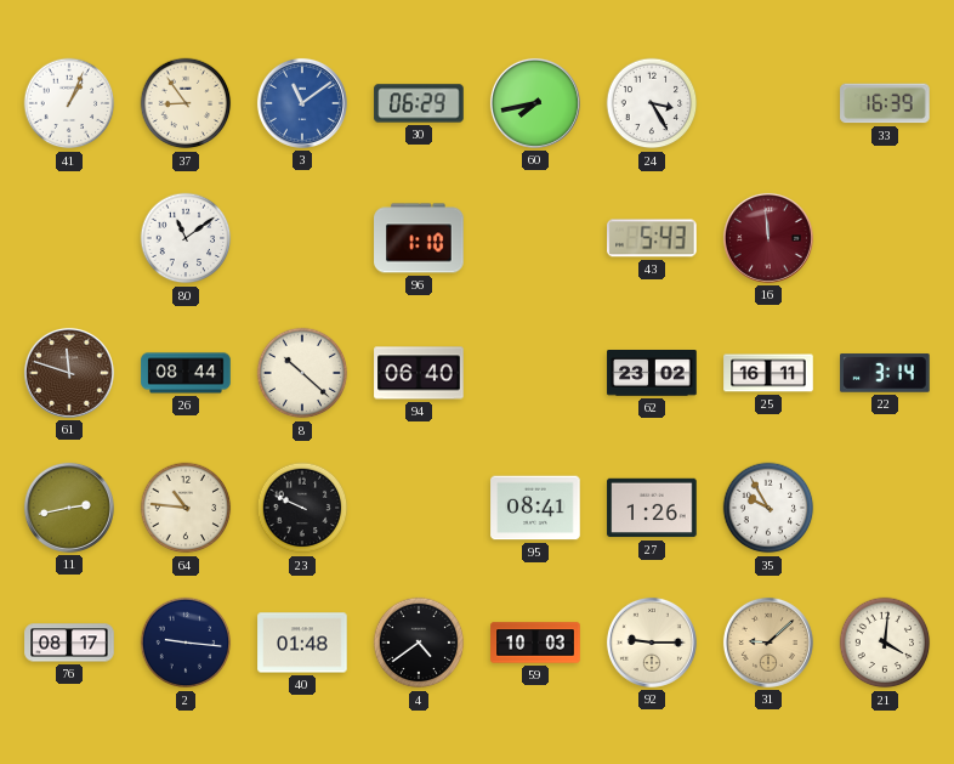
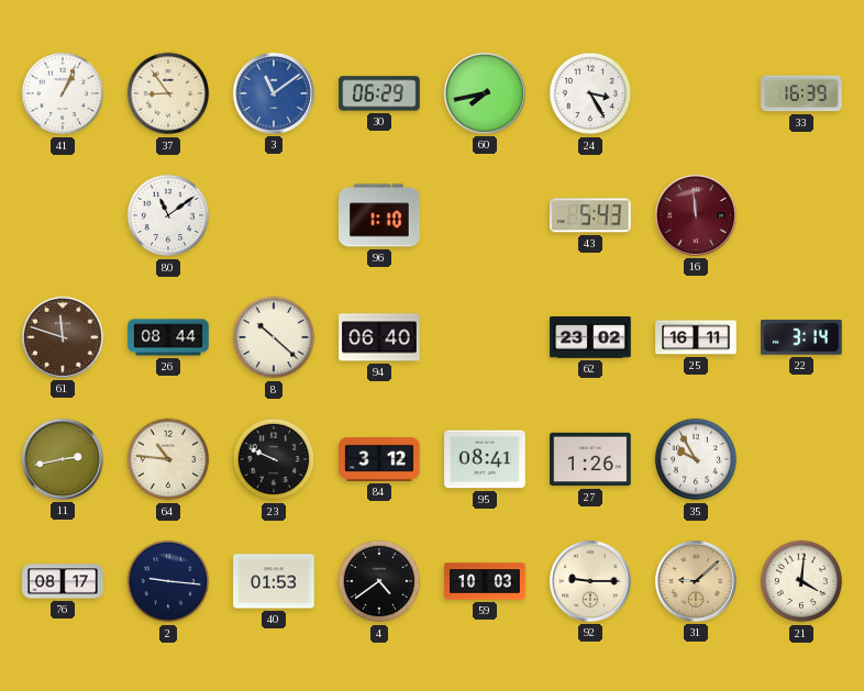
84: none -> 3:12
40: 01:48 -> 01:53
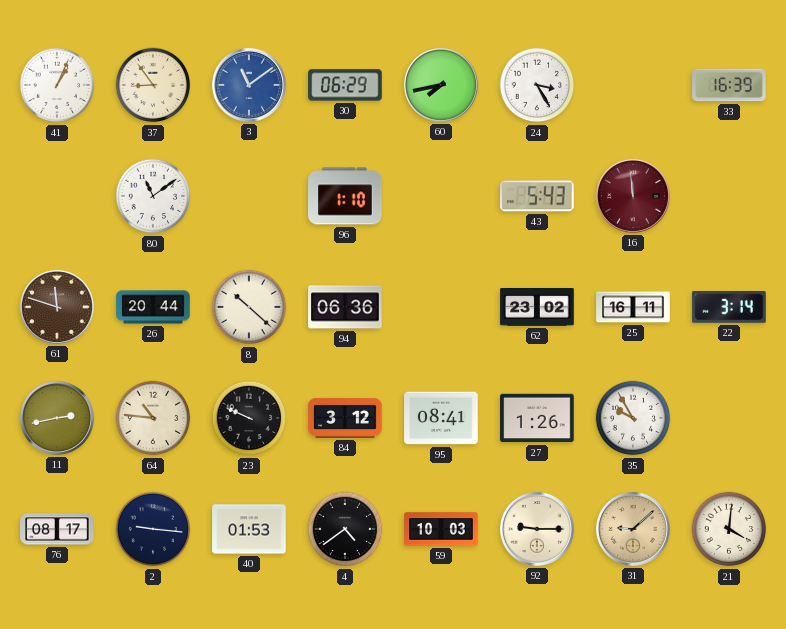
26: 08:44 -> 20:44
94: 06:40 -> 06:36
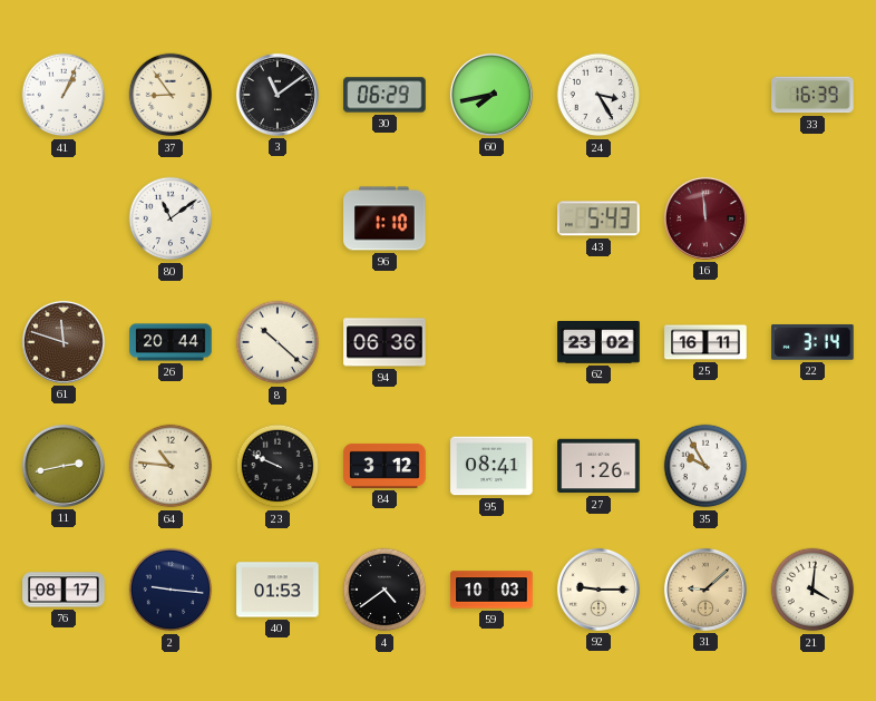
3 dial: blue -> black
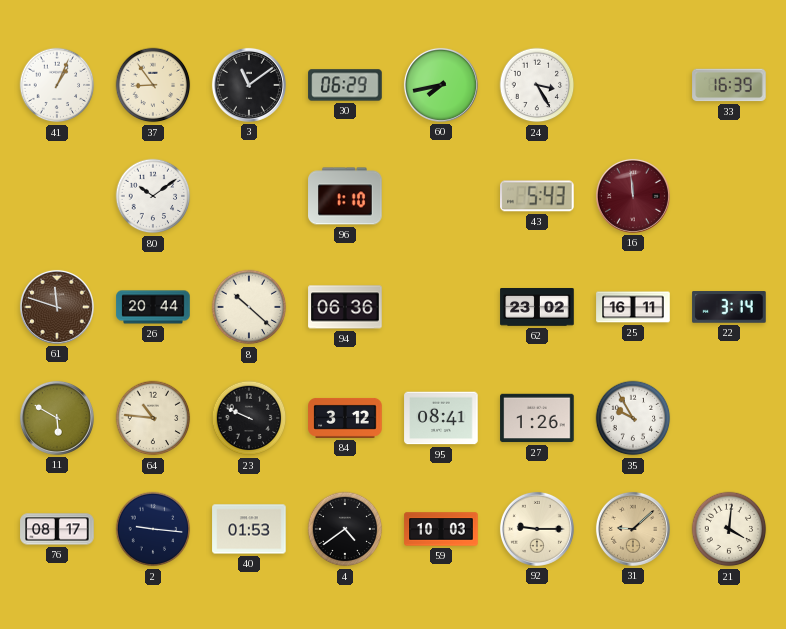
80: 11:09 -> 10:09
11: 2:43 -> 5:50
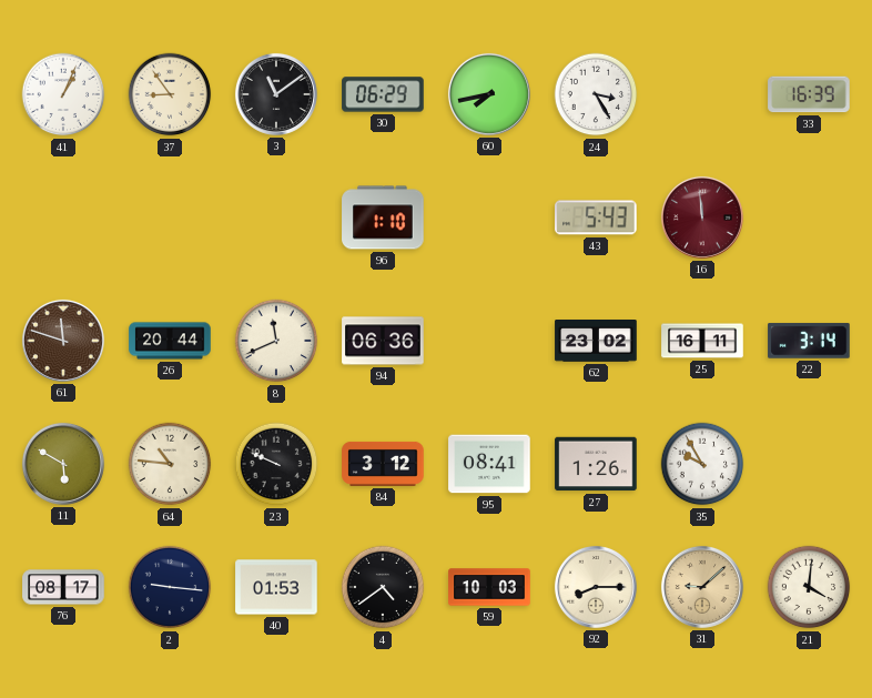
80: 10:09 -> none
8: 10:22 -> 11:41
92: 9:15 -> 8:15
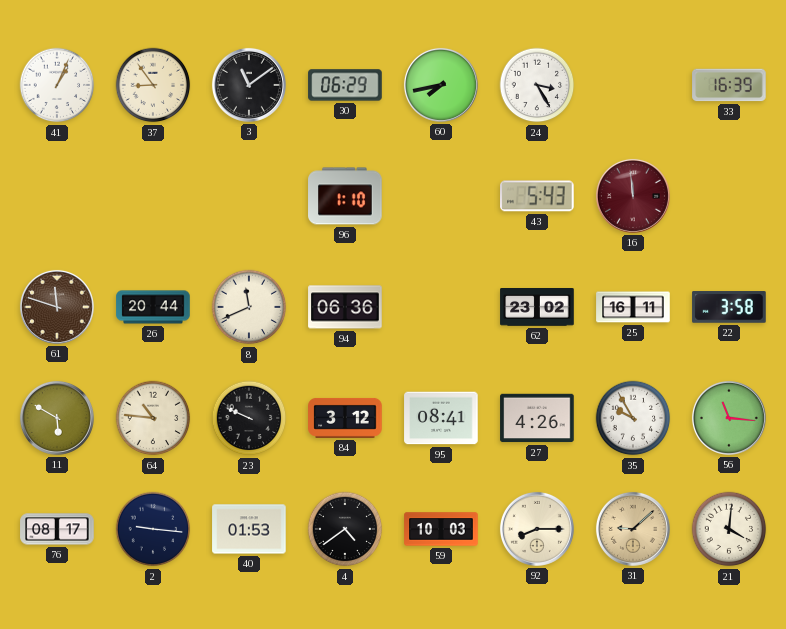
22: 3:14 -> 3:58
27: 1:26 -> 4:26
56: none -> 11:16
